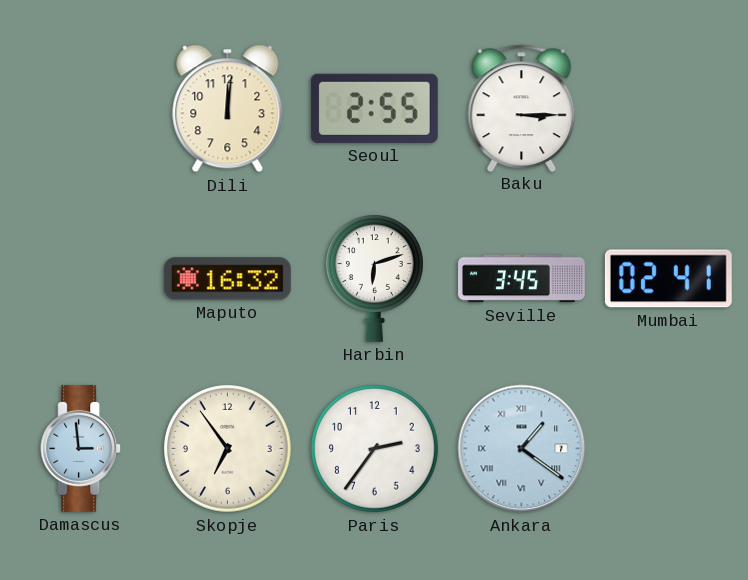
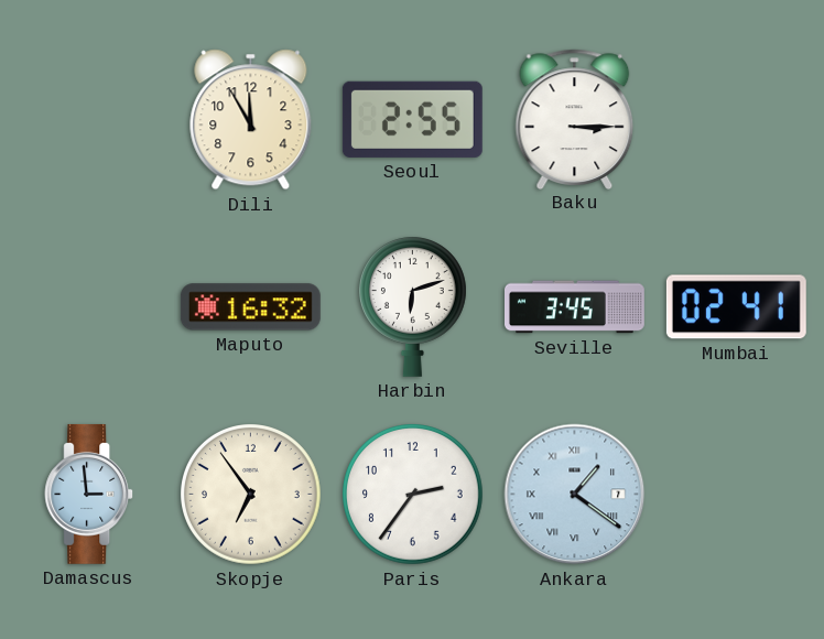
Dili: 12:01 -> 11:55
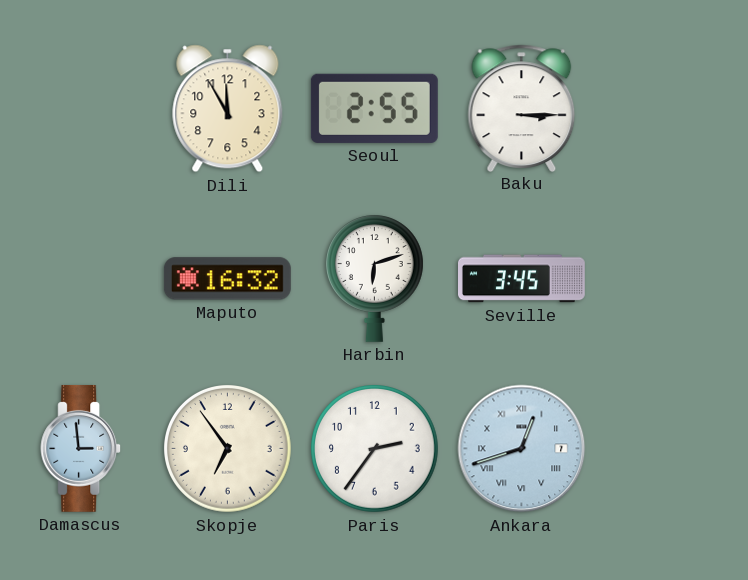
Mumbai: 02:41 -> none
Ankara: 1:21 -> 12:42
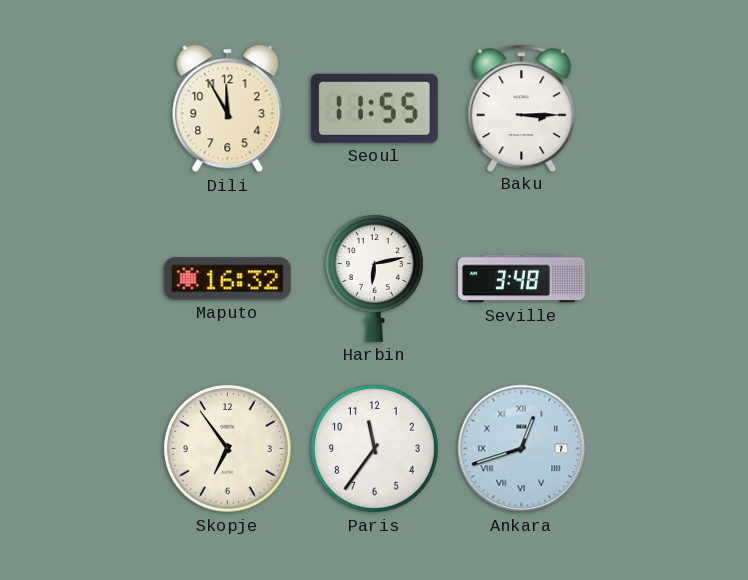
Seoul: 2:55 -> 11:55
Harbin: 6:12 -> 6:13
Seville: 3:45 -> 3:48
Damascus: 2:59 -> none
Paris: 2:36 -> 11:36
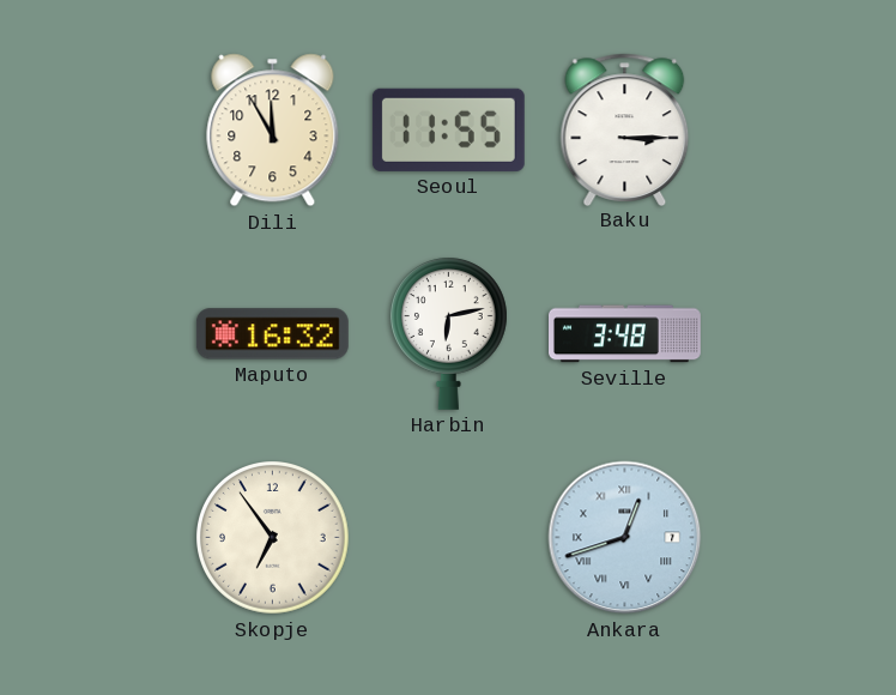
Paris: 11:36 -> none
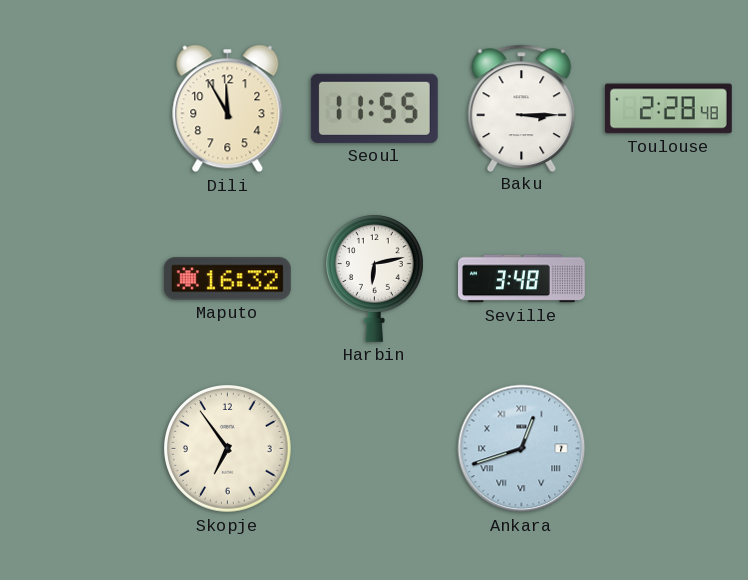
Toulouse: none -> 2:28
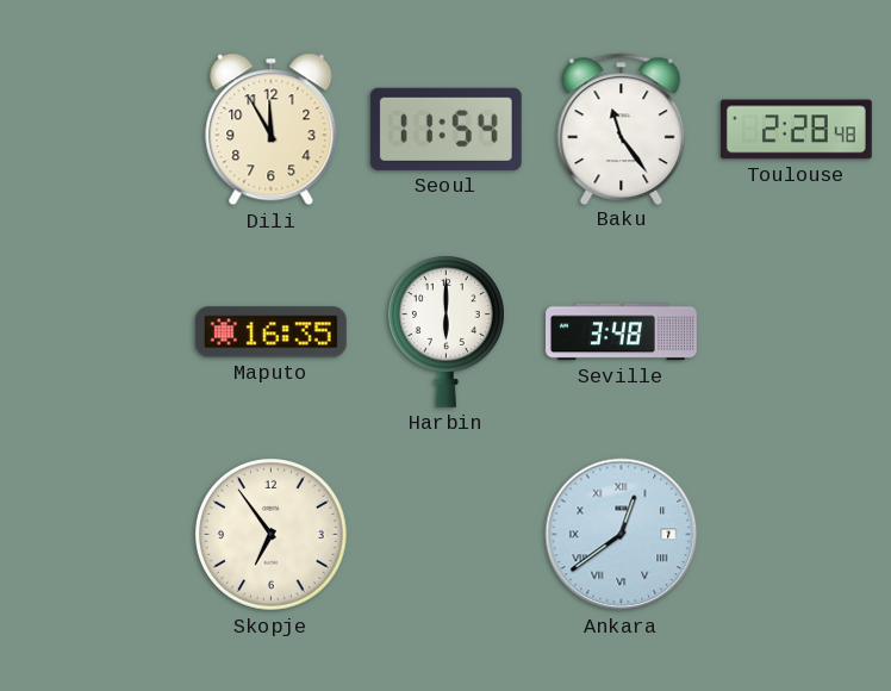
Seoul: 11:55 -> 11:54
Baku: 3:15 -> 11:24
Maputo: 16:32 -> 16:35
Harbin: 6:13 -> 6:00
Ankara: 12:42 -> 12:39
